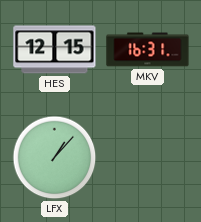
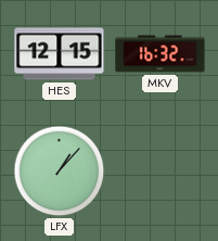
MKV: 16:31 -> 16:32
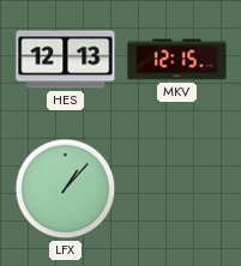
HES: 12:15 -> 12:13
MKV: 16:32 -> 12:15
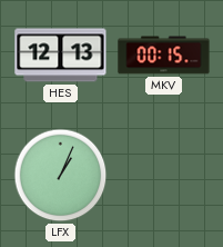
MKV: 12:15 -> 00:15
LFX: 1:07 -> 1:04
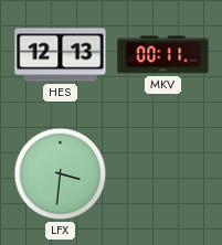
MKV: 00:15 -> 00:11
LFX: 1:04 -> 3:31
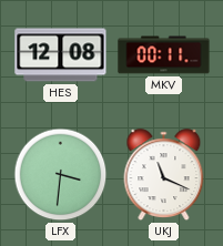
HES: 12:13 -> 12:08
UKJ: none -> 11:19
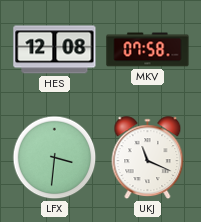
MKV: 00:11 -> 07:58
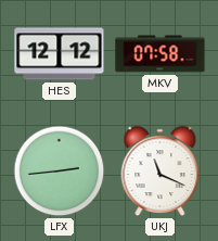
HES: 12:08 -> 12:12
LFX: 3:31 -> 2:44
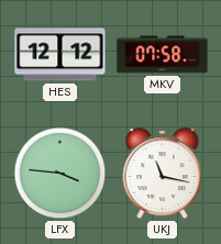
LFX: 2:44 -> 3:46
UKJ: 11:19 -> 11:17
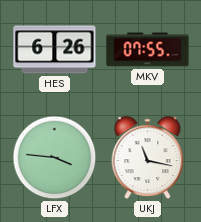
HES: 12:12 -> 6:26
MKV: 07:58 -> 07:55
